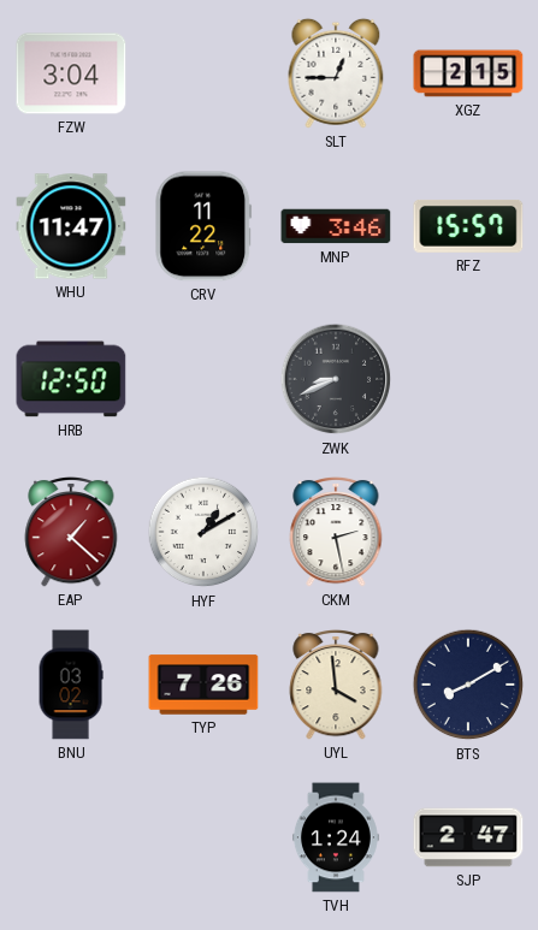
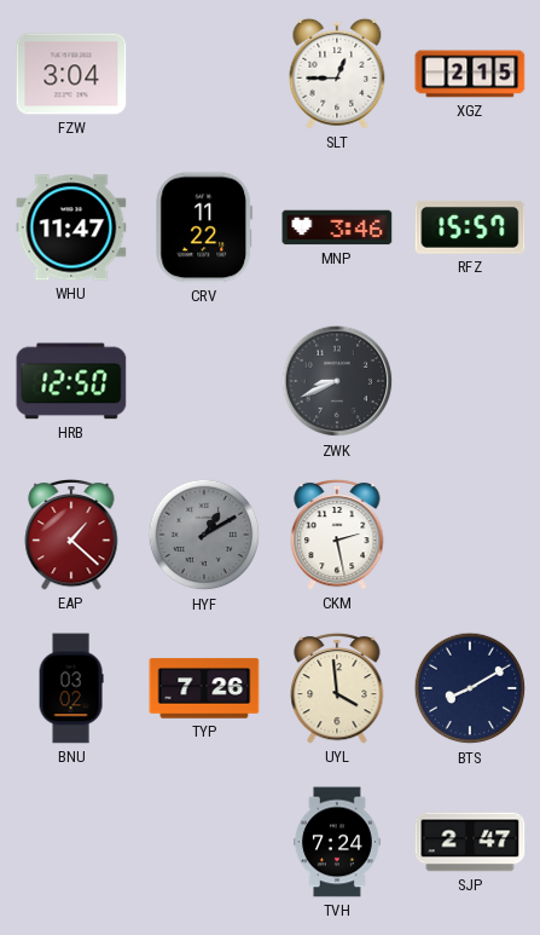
HYF dial: white -> grey
TVH: 1:24 -> 7:24
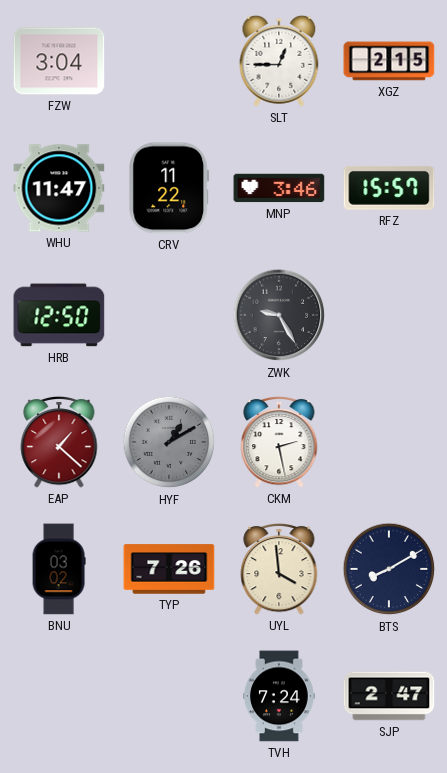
ZWK: 8:41 -> 9:25
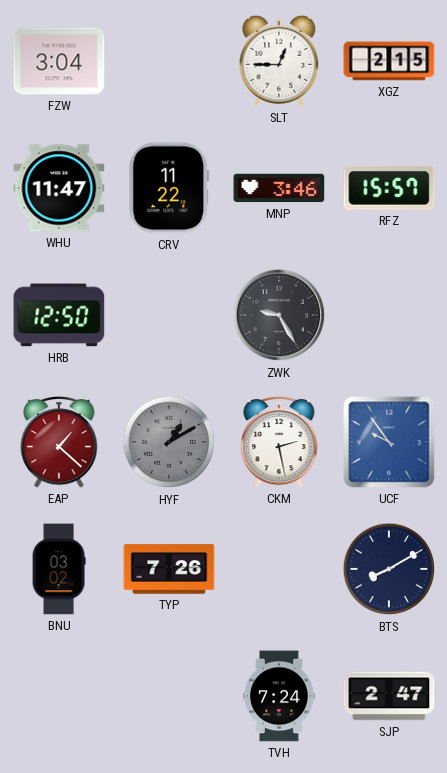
UCF: none -> 9:54
UYL: 3:59 -> none
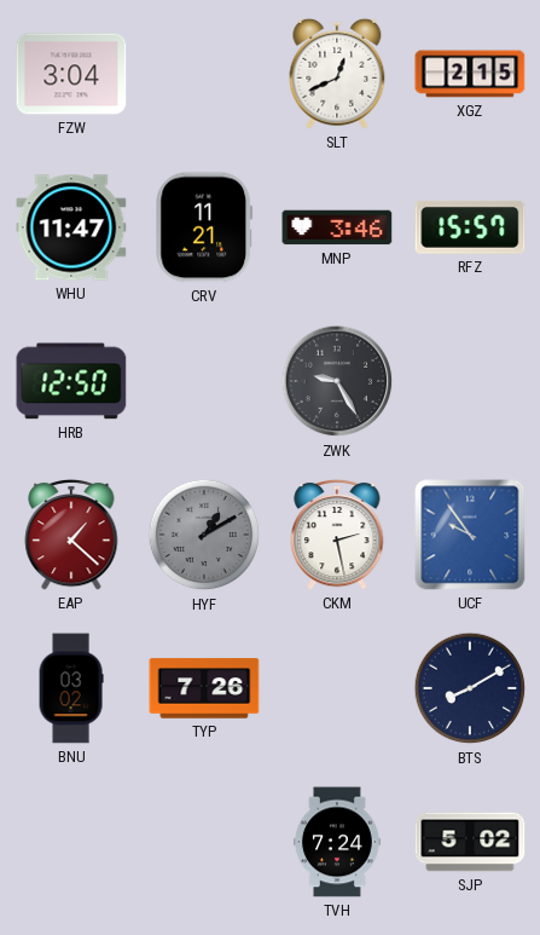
SLT: 12:45 -> 12:41
CRV: 11:22 -> 11:21
SJP: 2:47 -> 5:02
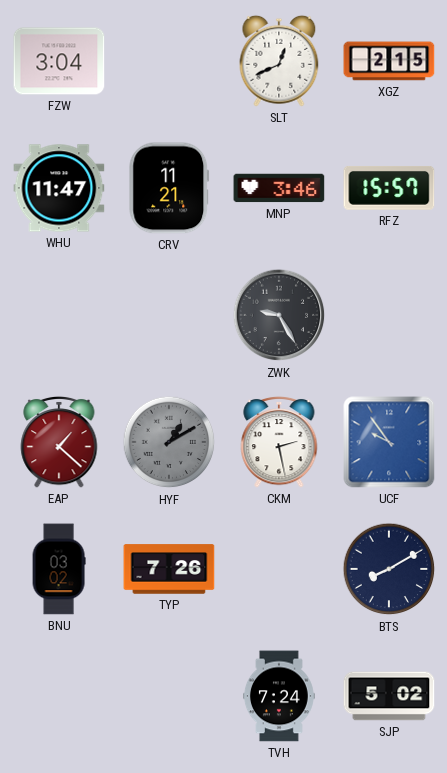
HRB: 12:50 -> none
